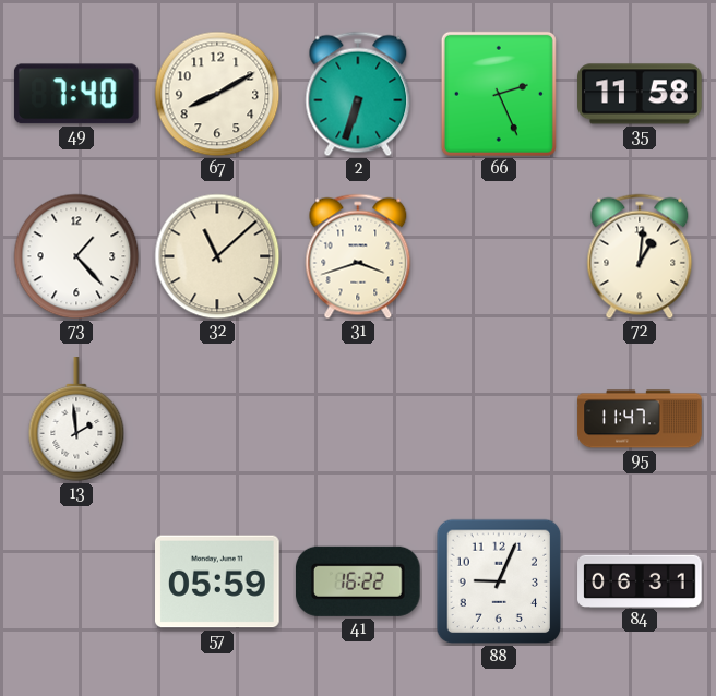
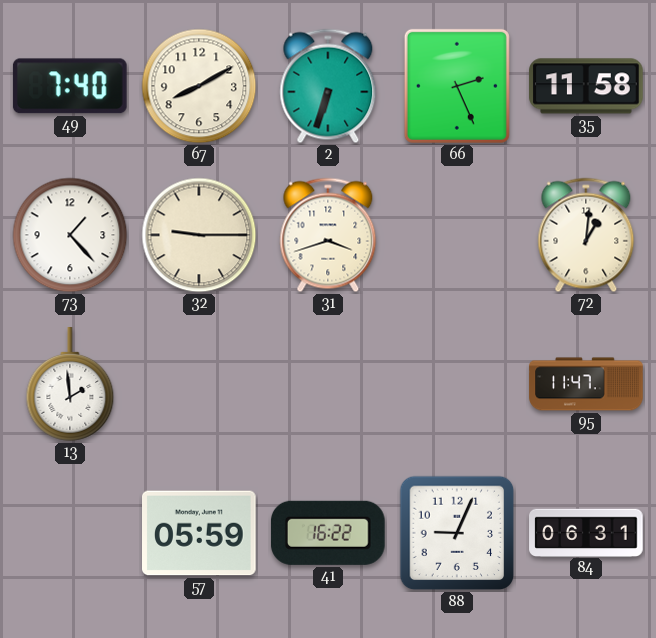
32: 11:08 -> 9:15
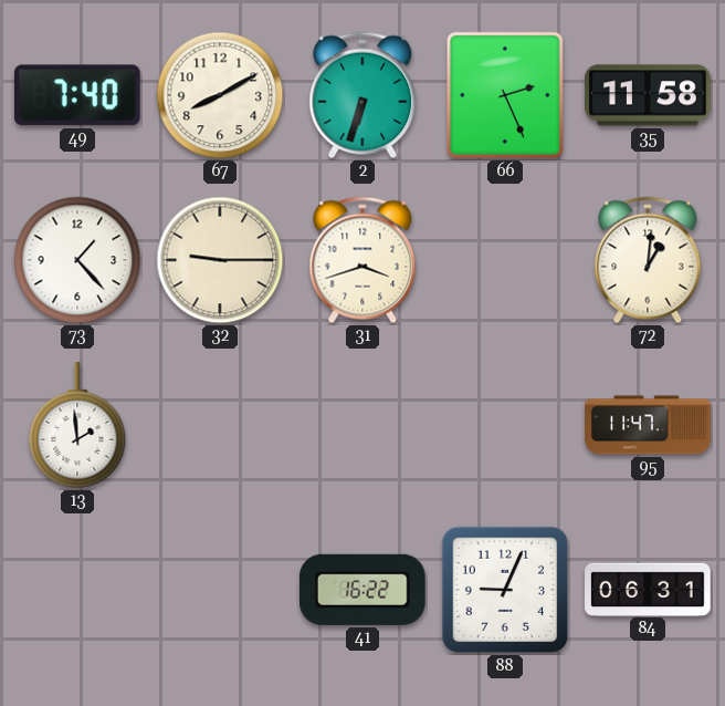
57: 05:59 -> none
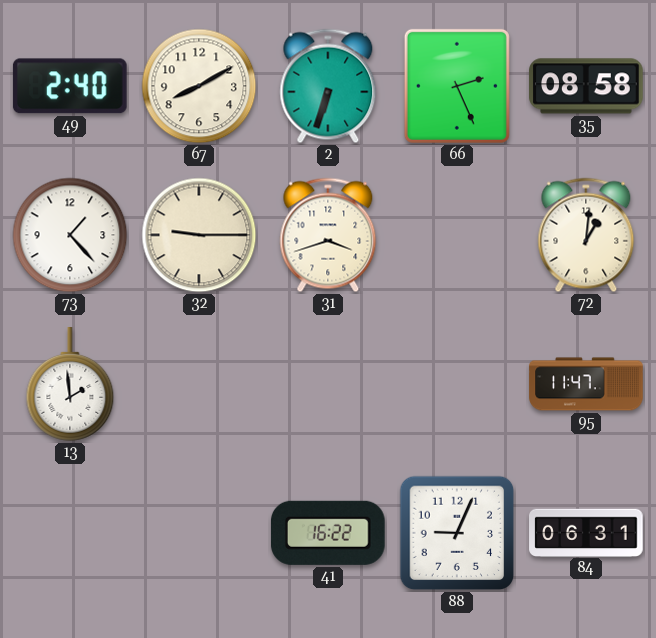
49: 7:40 -> 2:40
35: 11:58 -> 08:58
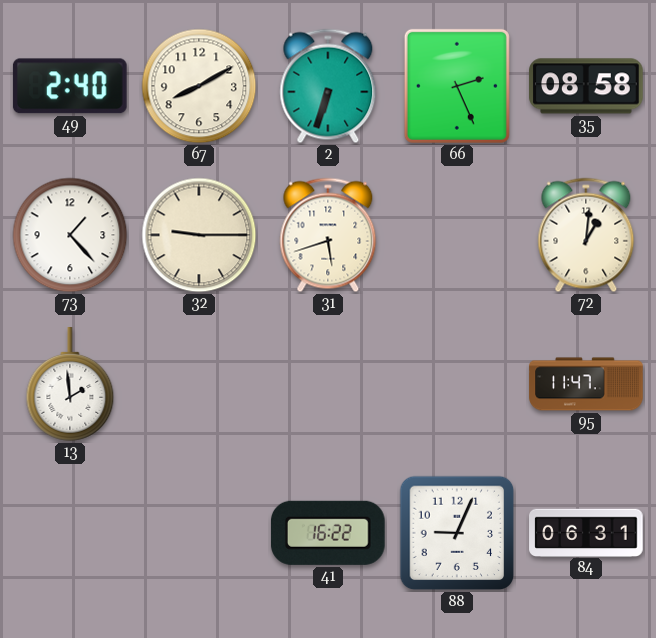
31: 3:42 -> 5:42
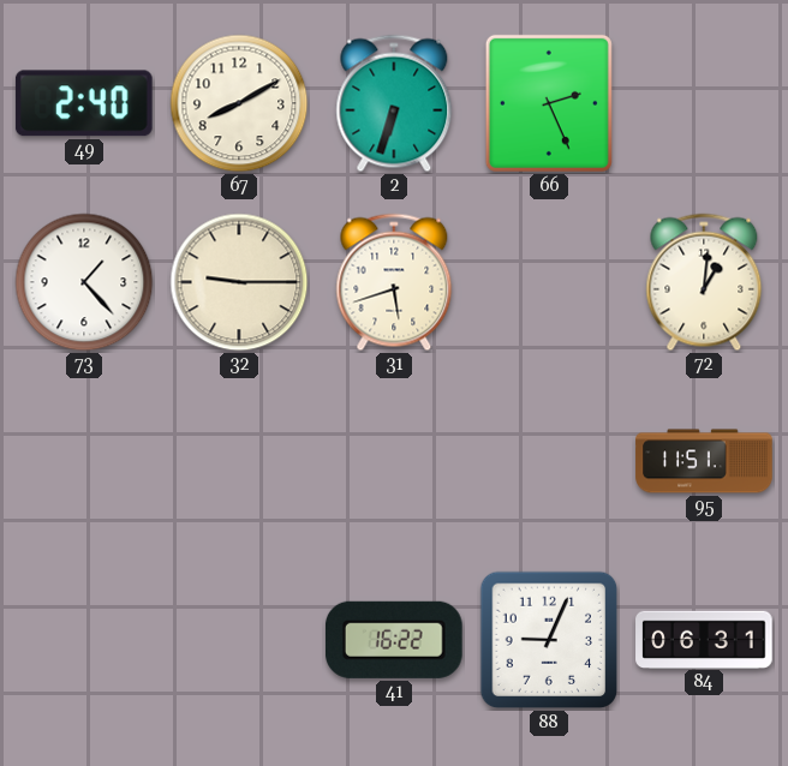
35: 08:58 -> none
13: 1:59 -> none
95: 11:47 -> 11:51
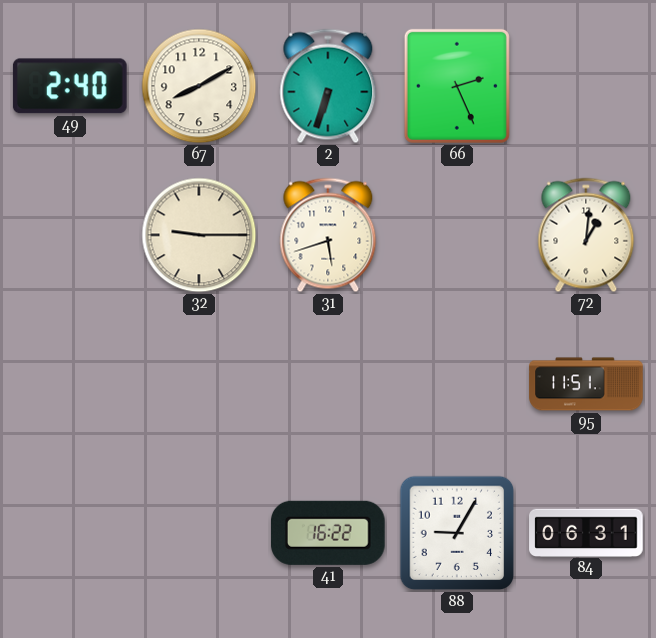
73: 1:23 -> none
88: 9:04 -> 9:05
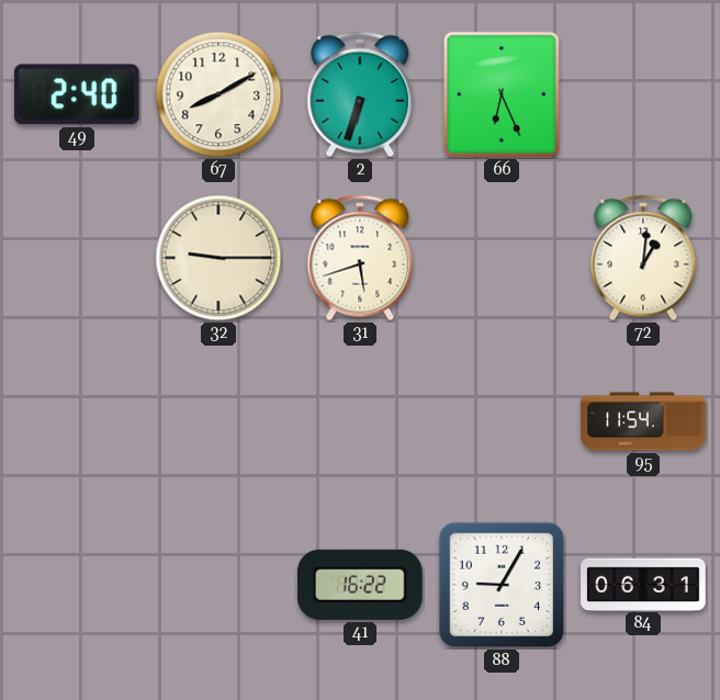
66: 2:26 -> 6:26
95: 11:51 -> 11:54
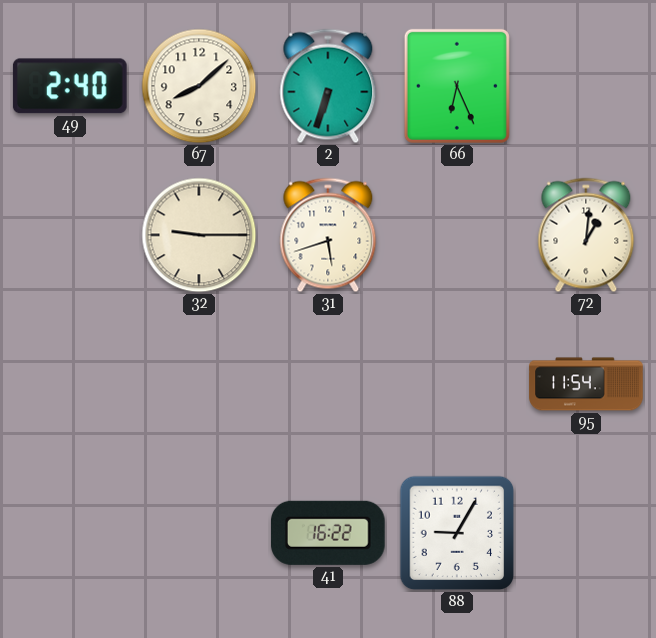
67: 8:10 -> 8:08
84: 06:31 -> none
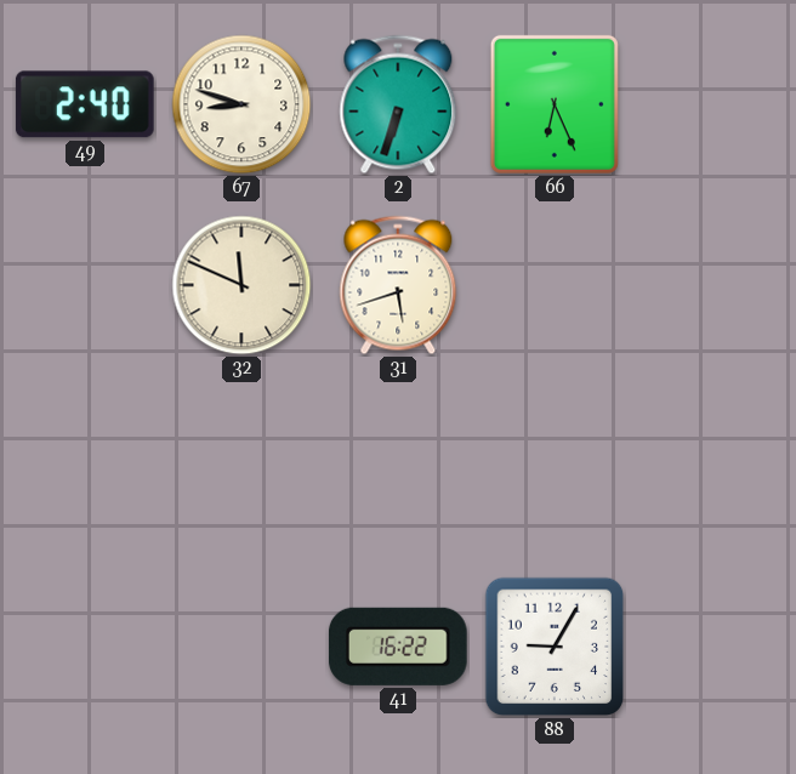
67: 8:08 -> 8:48
32: 9:15 -> 11:49
72: 1:01 -> none
95: 11:54 -> none
